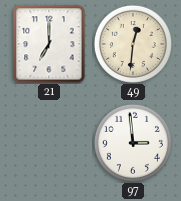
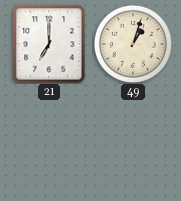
49: 12:31 -> 1:03
97: 2:59 -> none
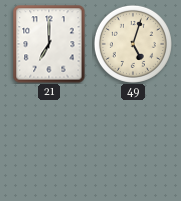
49: 1:03 -> 5:03
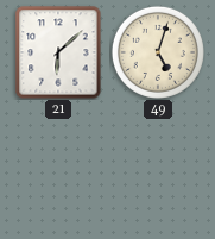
21: 7:00 -> 6:08
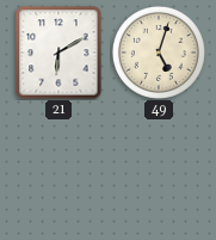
21: 6:08 -> 6:10
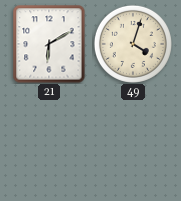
49: 5:03 -> 4:03
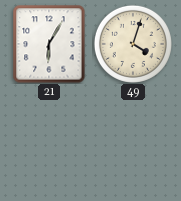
21: 6:10 -> 6:05
